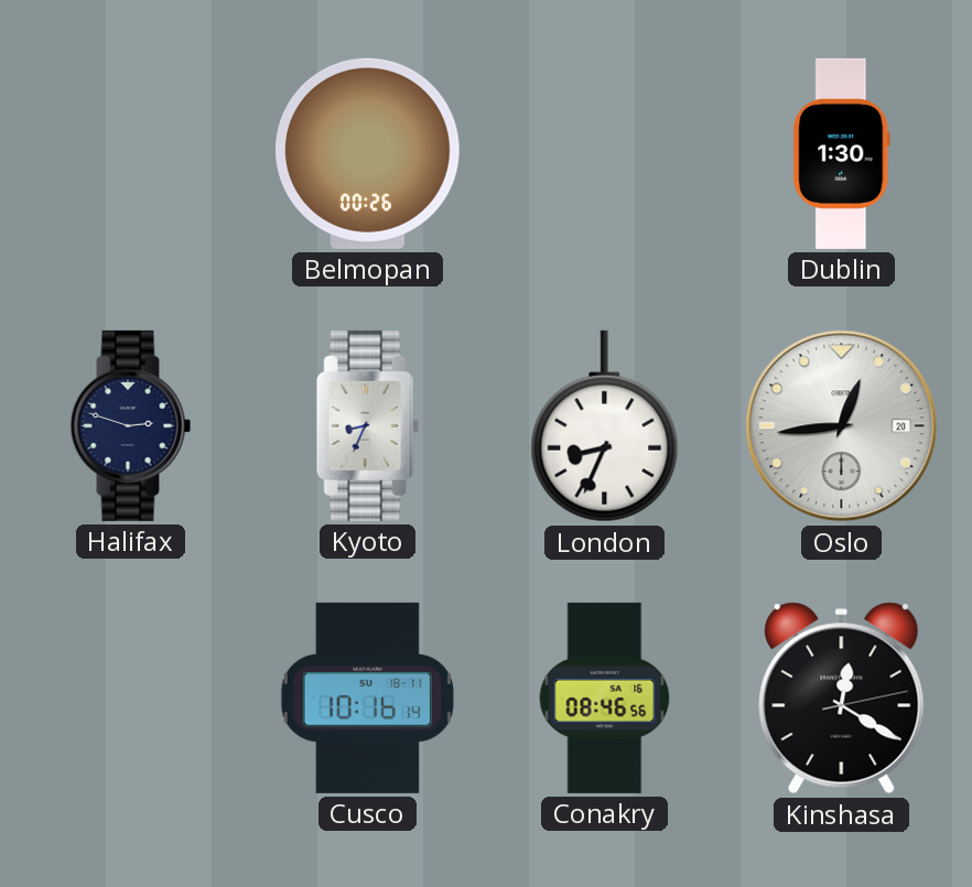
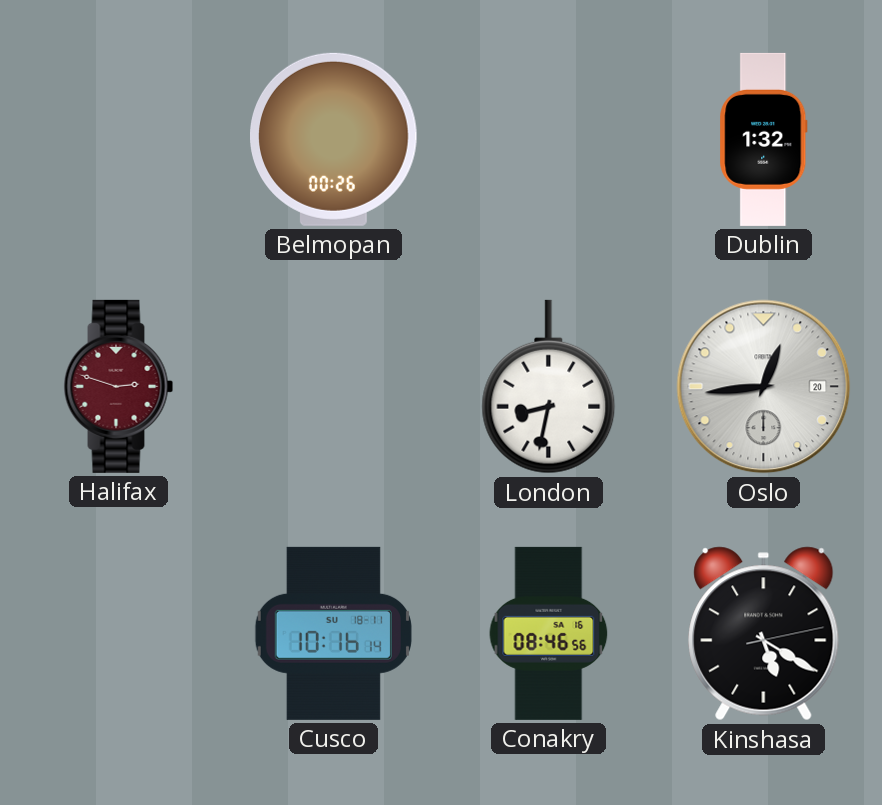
Dublin: 1:30 -> 1:32
Halifax dial: navy -> burgundy
Kyoto: 8:34 -> none
London: 8:34 -> 8:32
Kinshasa: 12:20 -> 5:20
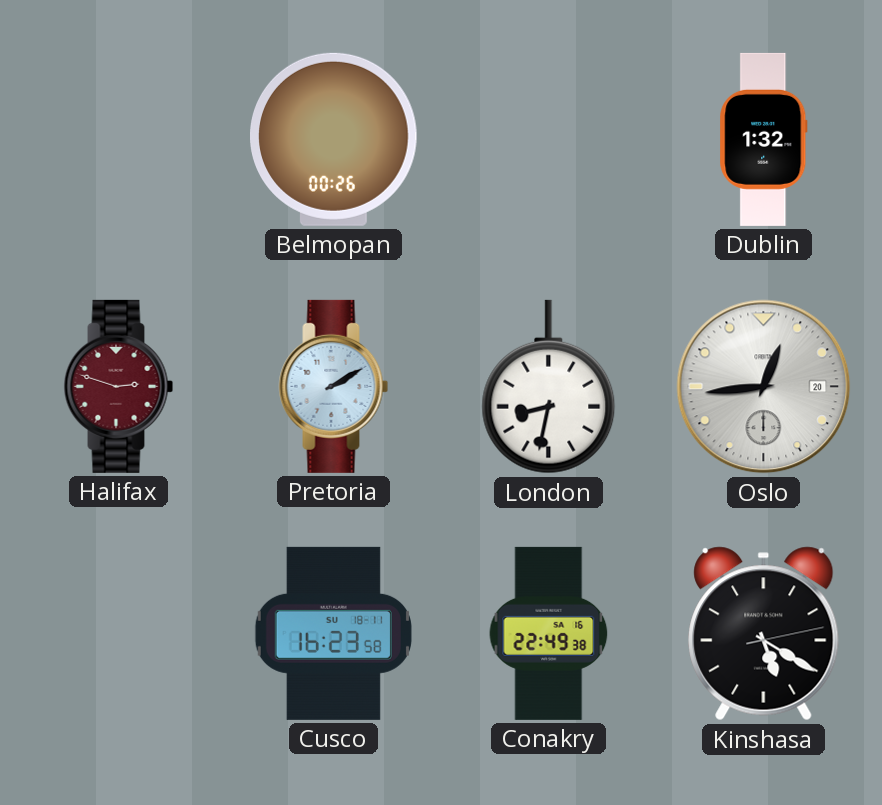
Pretoria: none -> 2:10
Cusco: 10:16 -> 16:23
Conakry: 08:46 -> 22:49
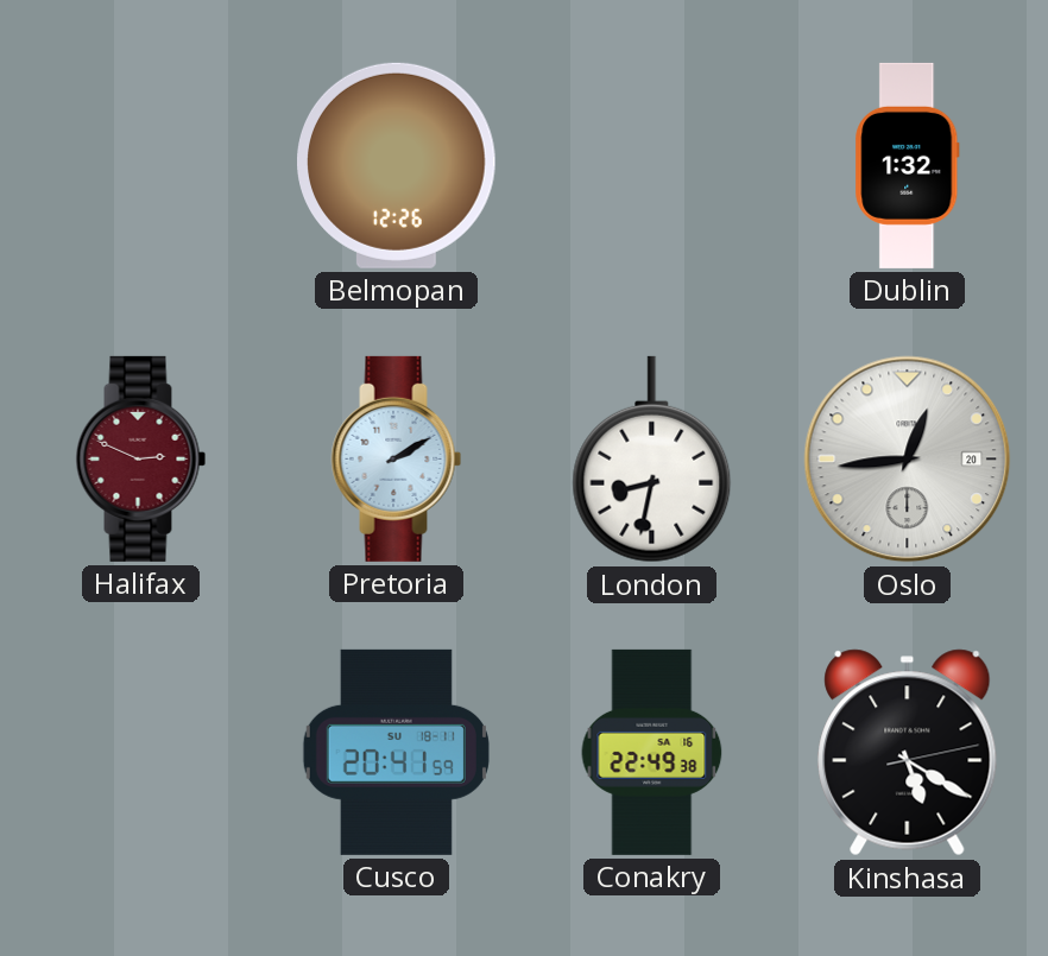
Belmopan: 00:26 -> 12:26
Halifax: 2:48 -> 2:49
Cusco: 16:23 -> 20:41
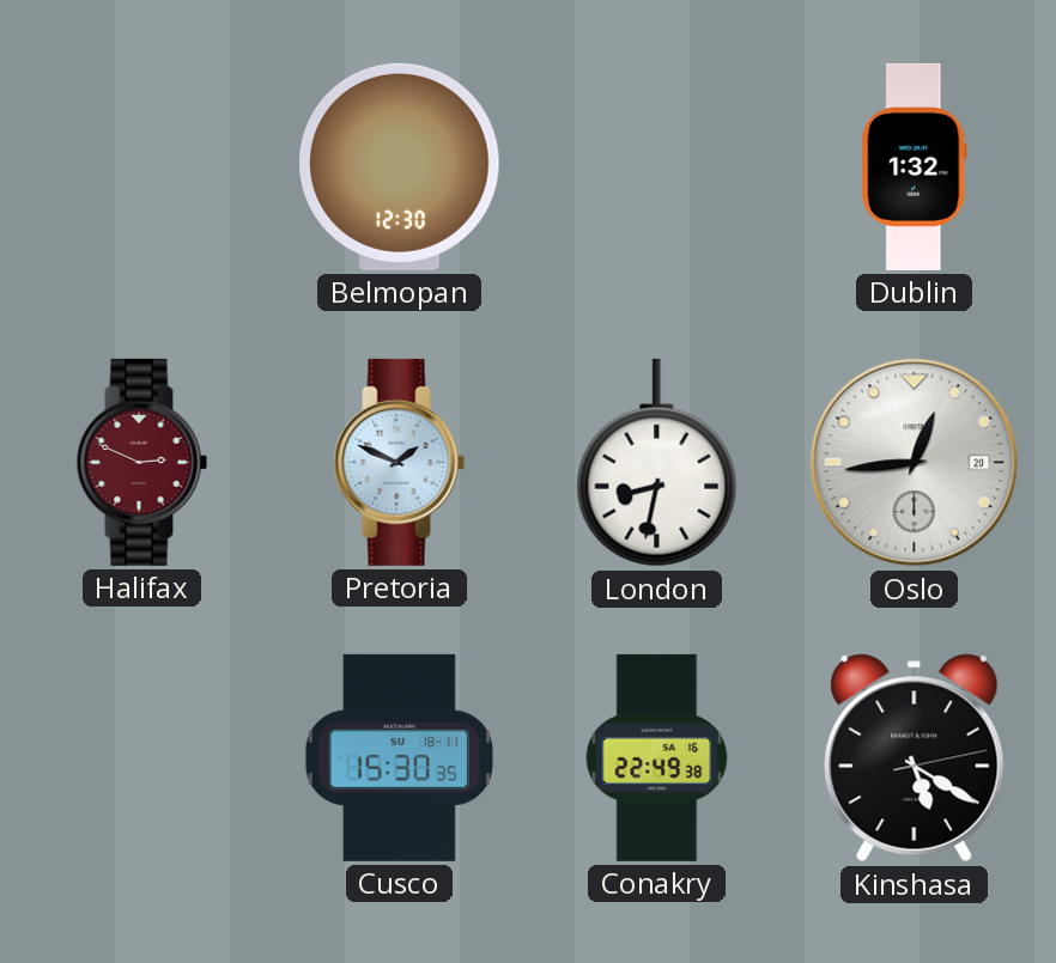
Belmopan: 12:26 -> 12:30
Pretoria: 2:10 -> 1:49
Cusco: 20:41 -> 15:30
